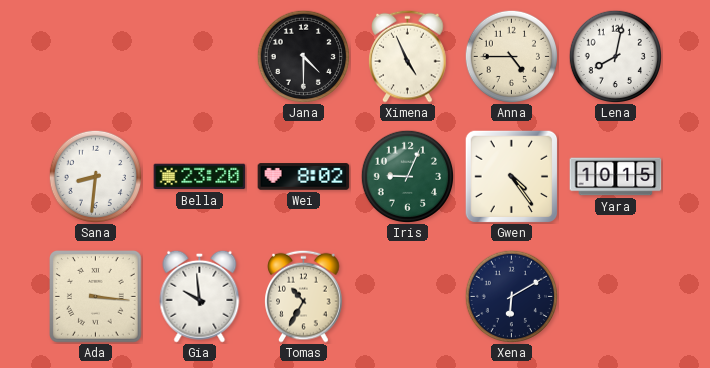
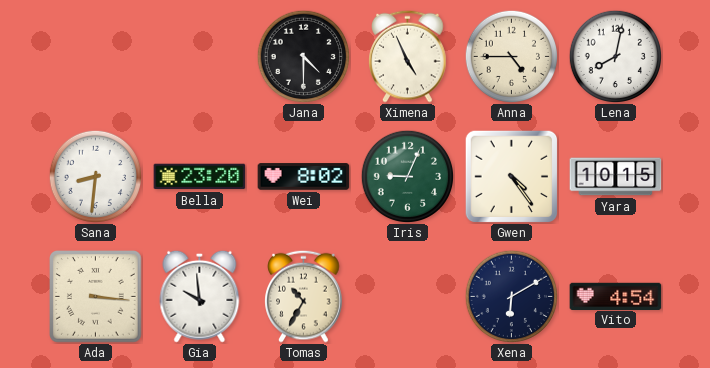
Vito: none -> 4:54
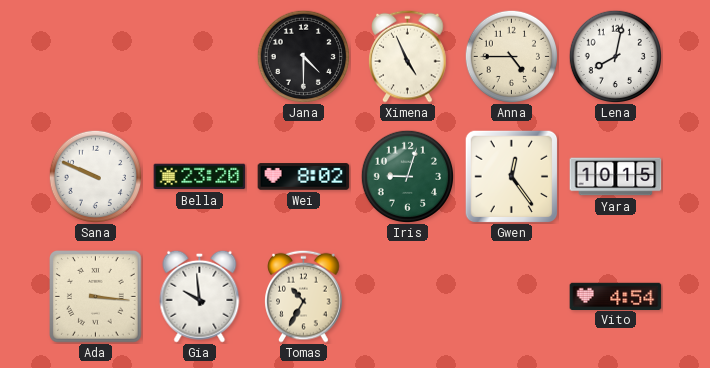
Sana: 8:31 -> 9:49
Iris: 9:04 -> 9:03
Gwen: 4:24 -> 12:24
Xena: 6:10 -> none
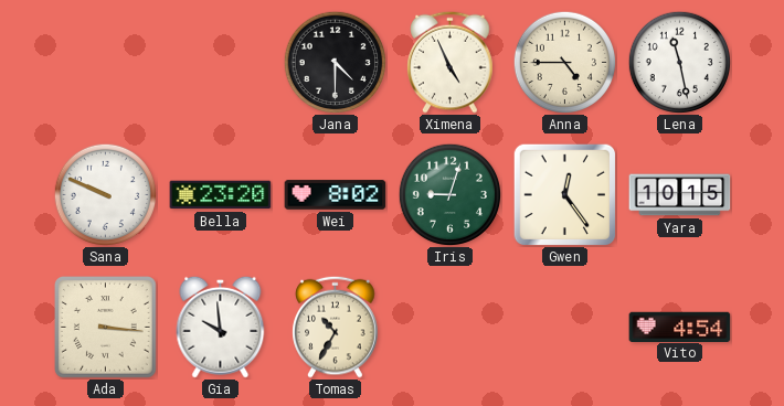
Lena: 8:02 -> 11:28
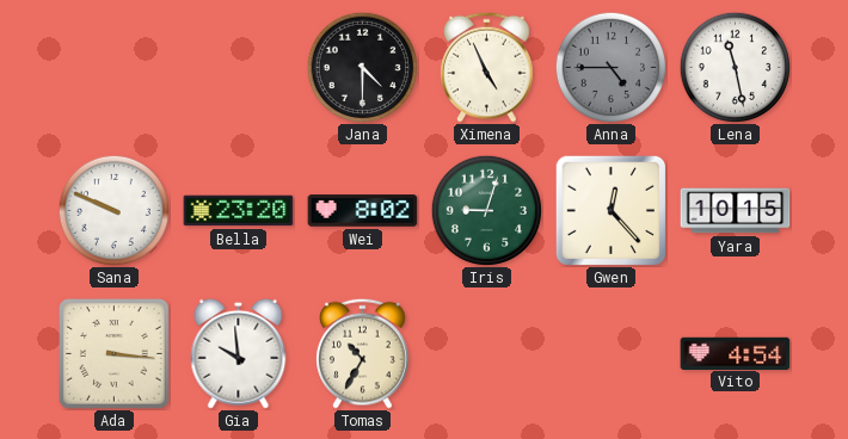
Anna dial: cream -> grey
Gwen: 12:24 -> 12:23
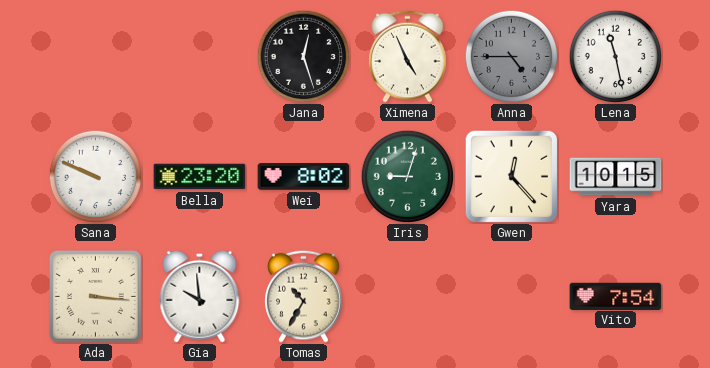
Jana: 4:30 -> 12:27
Vito: 4:54 -> 7:54
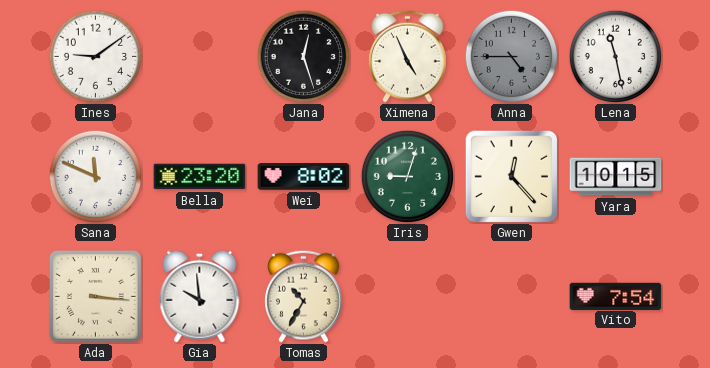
Ines: none -> 9:09
Sana: 9:49 -> 11:49
